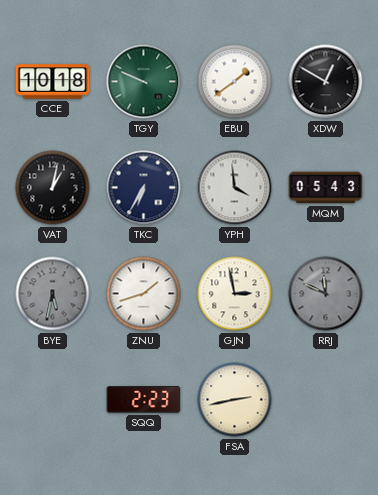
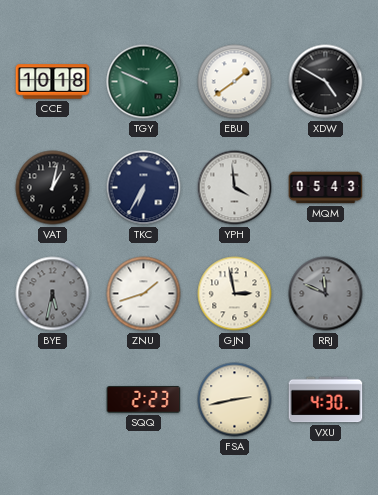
XDW: 12:50 -> 4:50
VXU: none -> 4:30
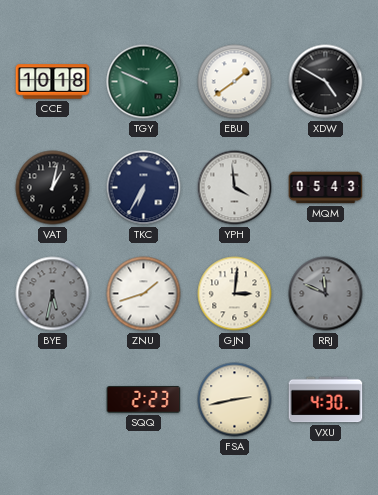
GJN: 2:58 -> 3:01
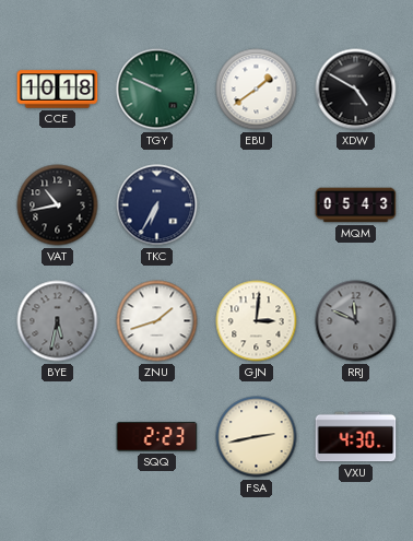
VAT: 1:02 -> 10:43
YPH: 3:59 -> none
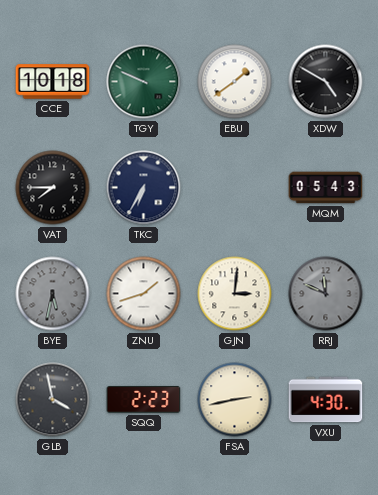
VAT: 10:43 -> 7:45
GLB: none -> 3:58
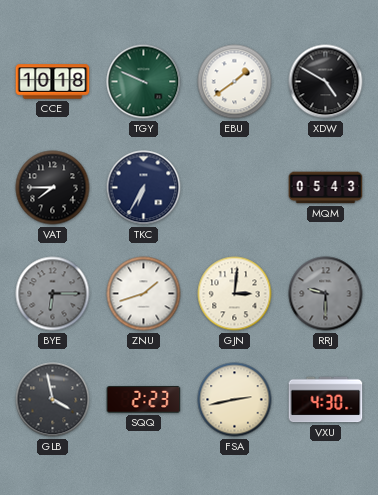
BYE: 5:32 -> 6:15
RRJ: 11:49 -> 9:30
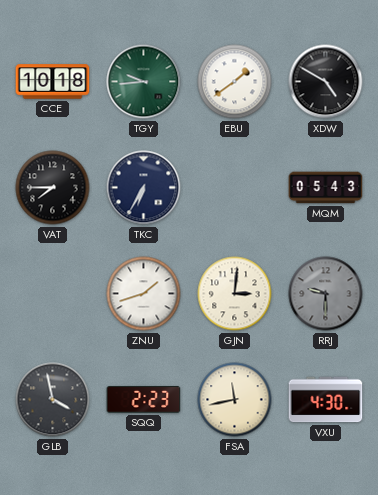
TGY: 9:49 -> 9:44
BYE: 6:15 -> none
FSA: 2:43 -> 11:43
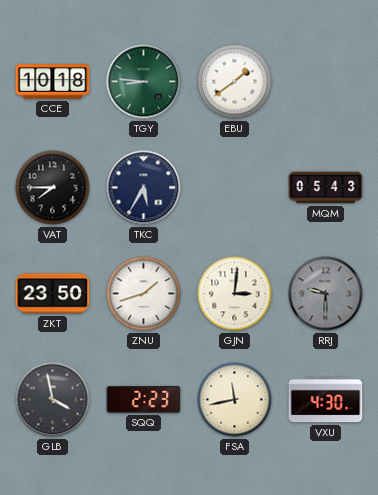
TGY: 9:44 -> 8:46
XDW: 4:50 -> none
TKC: 6:35 -> 5:35
ZKT: none -> 23:50
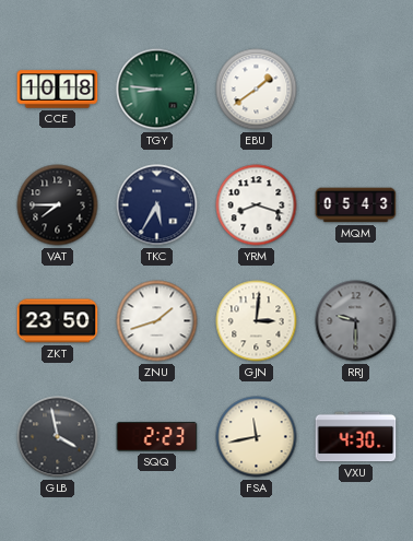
YRM: none -> 8:18
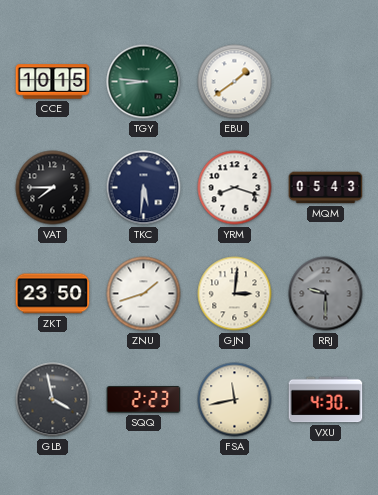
CCE: 10:18 -> 10:15
TKC: 5:35 -> 5:31
